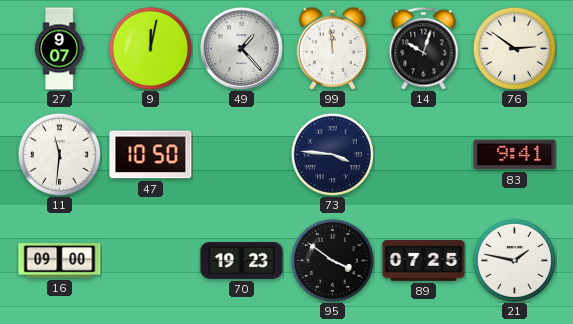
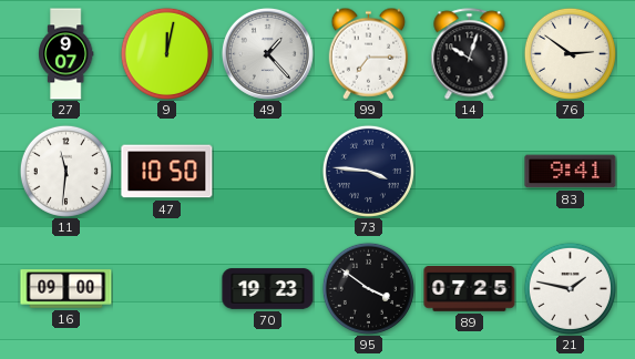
99: 11:59 -> 7:15
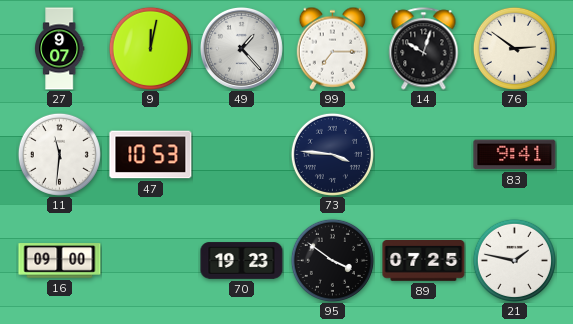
47: 10:50 -> 10:53
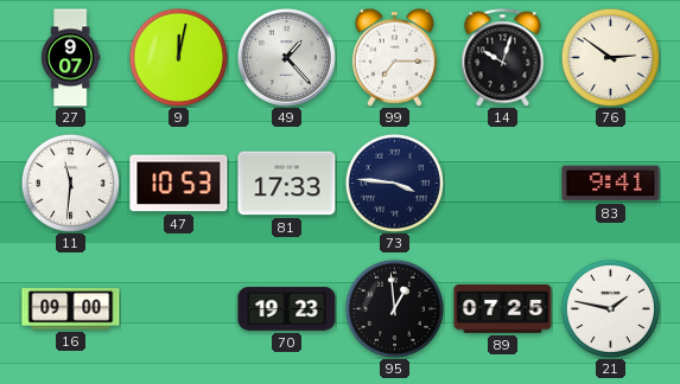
81: none -> 17:33
95: 3:51 -> 12:59
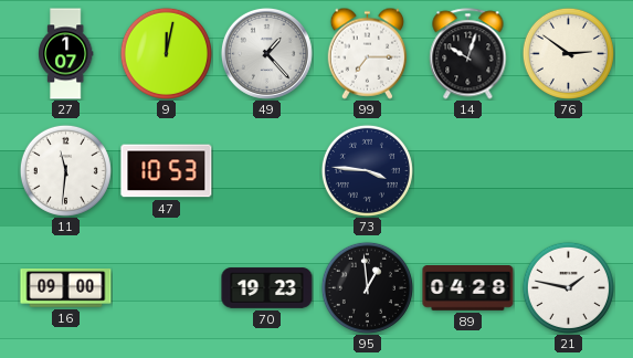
27: 9:07 -> 1:07
81: 17:33 -> none
83: 9:41 -> none
89: 07:25 -> 04:28
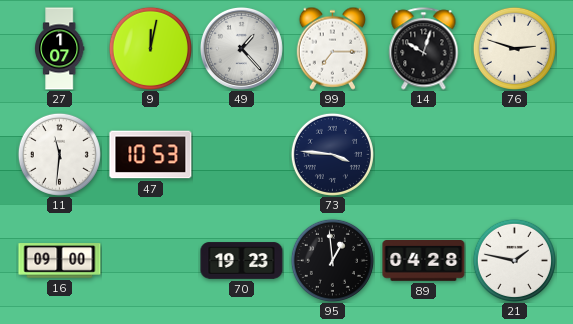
76: 2:51 -> 2:48
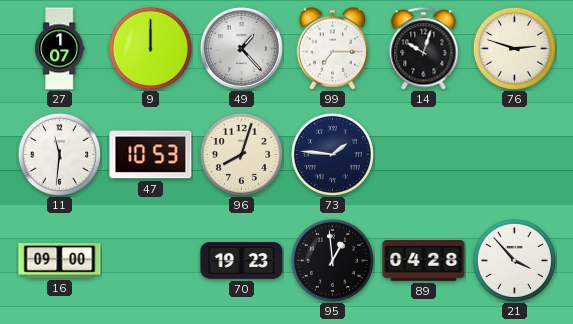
9: 12:02 -> 12:00
96: none -> 8:03
73: 3:46 -> 1:46
21: 1:47 -> 3:53
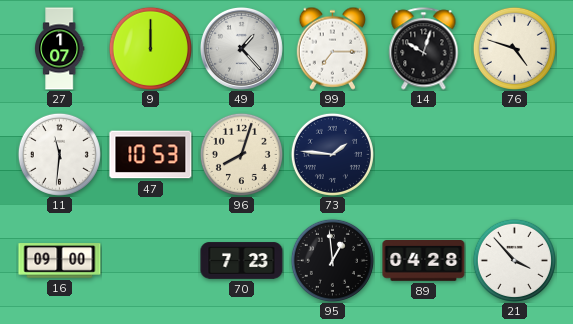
76: 2:48 -> 4:48
70: 19:23 -> 7:23
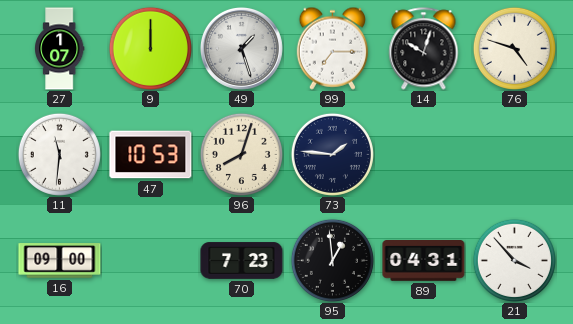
49: 1:23 -> 1:27
89: 04:28 -> 04:31
